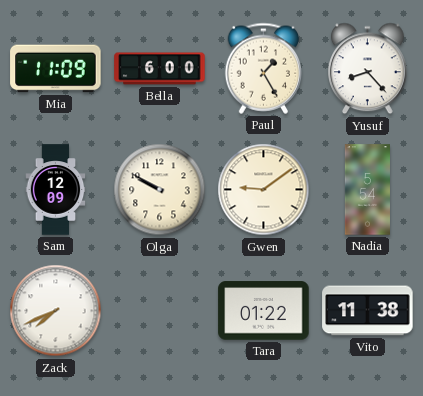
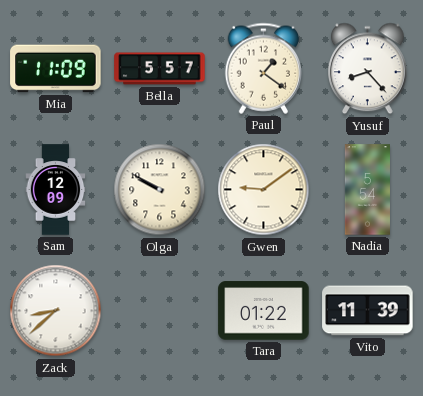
Bella: 6:00 -> 5:57
Paul: 1:25 -> 1:21
Zack: 7:41 -> 8:38
Vito: 11:38 -> 11:39
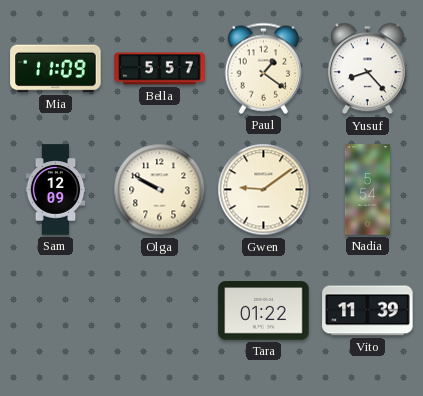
Zack: 8:38 -> none
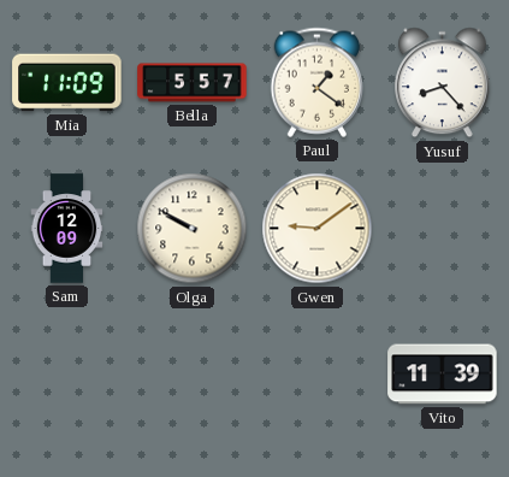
Nadia: 5:54 -> none
Tara: 01:22 -> none
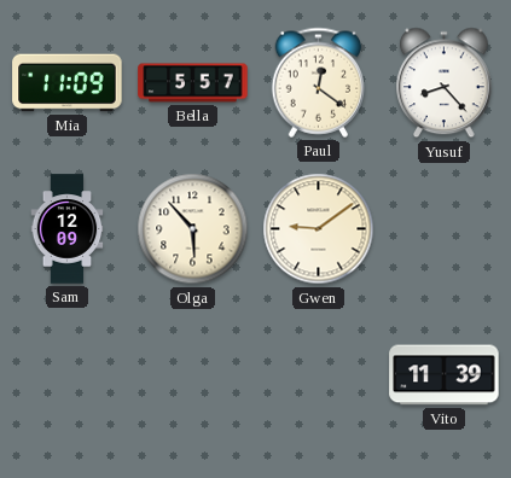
Paul: 1:21 -> 12:21
Olga: 9:50 -> 5:53
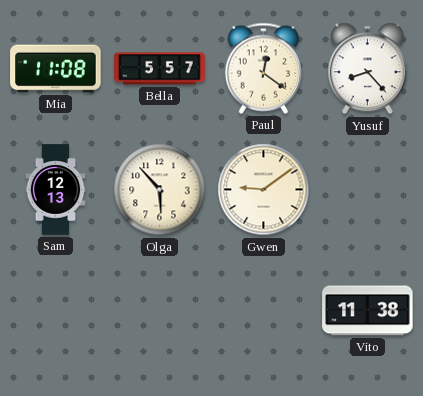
Mia: 11:09 -> 11:08
Sam: 12:09 -> 12:13
Vito: 11:39 -> 11:38
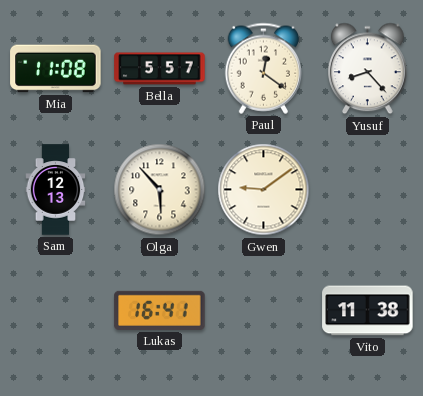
Lukas: none -> 16:41
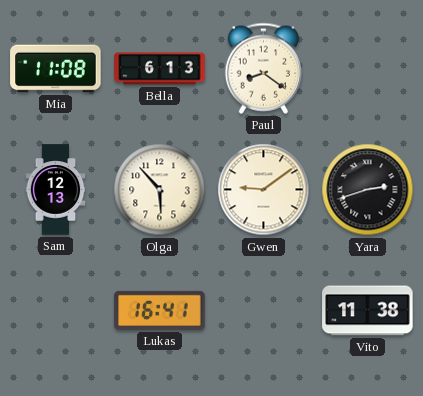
Bella: 5:57 -> 6:13
Paul: 12:21 -> 8:21
Yusuf: 8:23 -> none
Yara: none -> 2:42
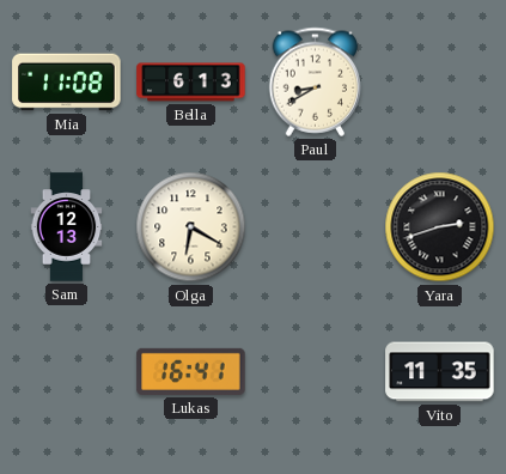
Paul: 8:21 -> 8:40
Olga: 5:53 -> 6:20
Gwen: 9:09 -> none
Vito: 11:38 -> 11:35
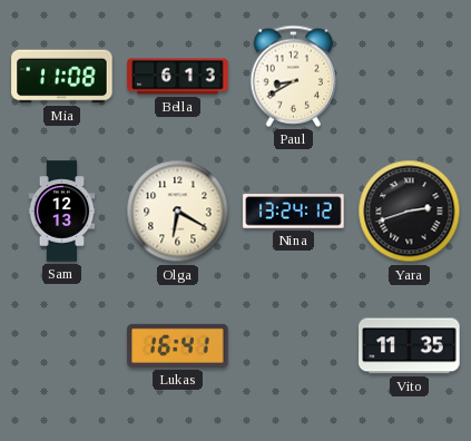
Nina: none -> 13:24
